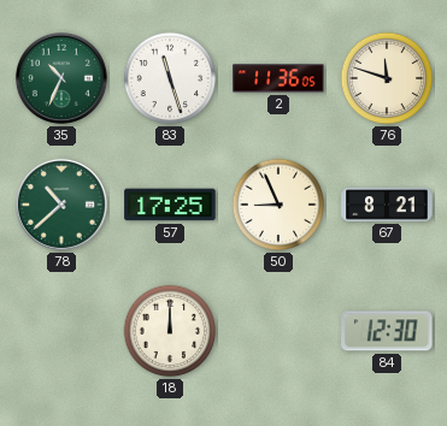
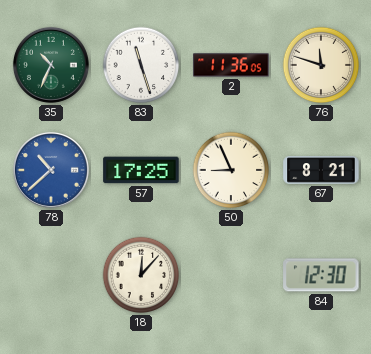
78 dial: green -> blue
18: 12:00 -> 12:07
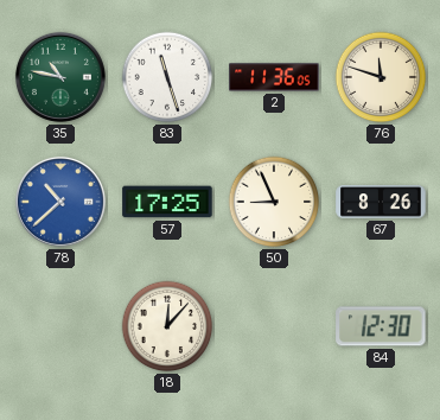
35: 10:34 -> 10:47
67: 8:21 -> 8:26
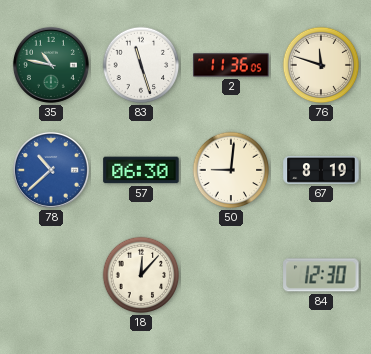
57: 17:25 -> 06:30
50: 8:56 -> 9:01
67: 8:26 -> 8:19
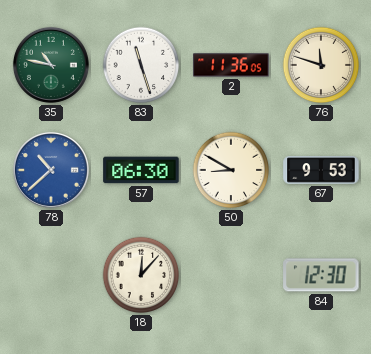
50: 9:01 -> 8:50
67: 8:19 -> 9:53
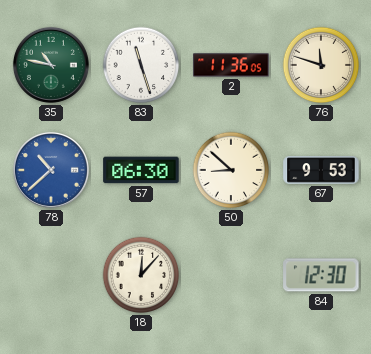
50: 8:50 -> 8:52
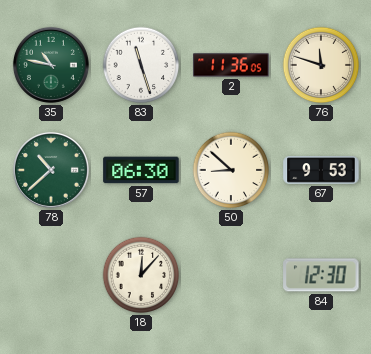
78 dial: blue -> green
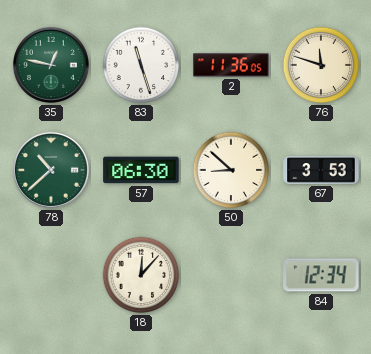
35: 10:47 -> 12:47
67: 9:53 -> 3:53
84: 12:30 -> 12:34
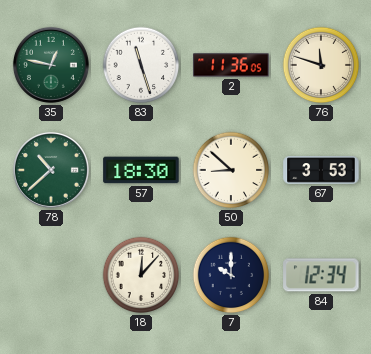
57: 06:30 -> 18:30
7: none -> 10:00
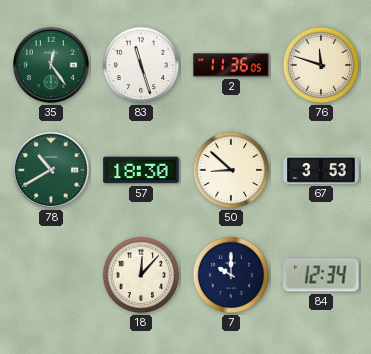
35: 12:47 -> 12:24
78: 10:38 -> 10:40
